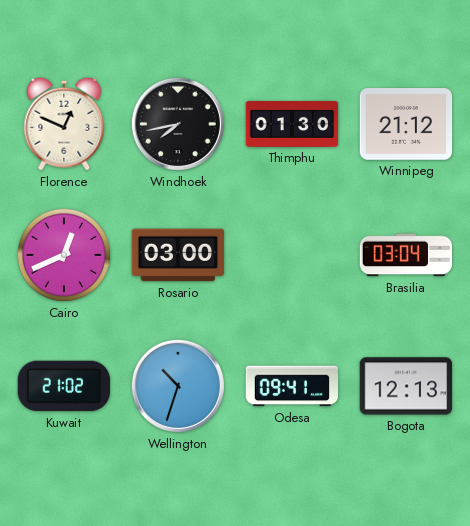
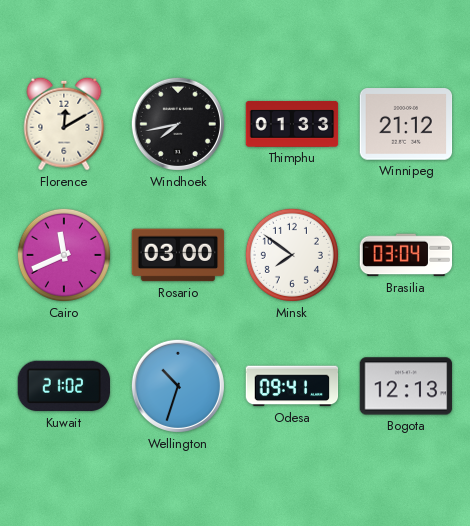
Florence: 12:49 -> 12:10
Thimphu: 01:30 -> 01:33
Cairo: 12:41 -> 11:41
Minsk: none -> 7:51
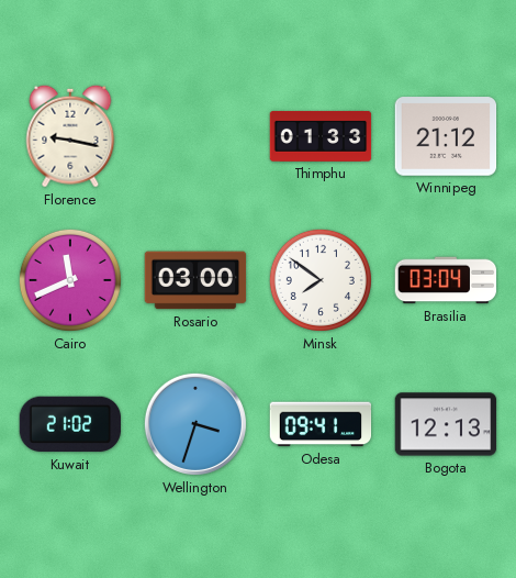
Florence: 12:10 -> 9:17
Windhoek: 7:43 -> none
Wellington: 10:33 -> 3:33
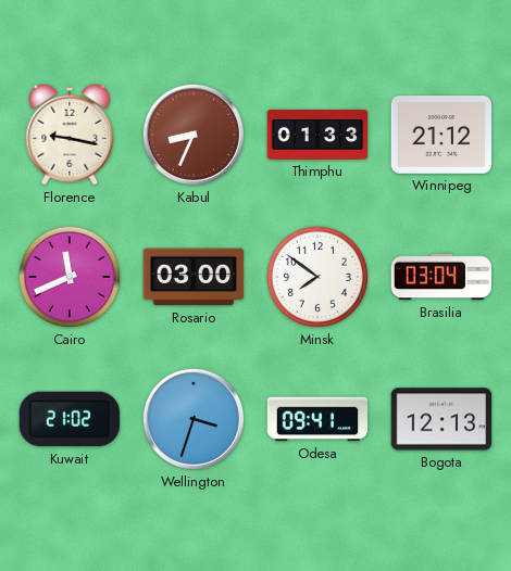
Kabul: none -> 8:34
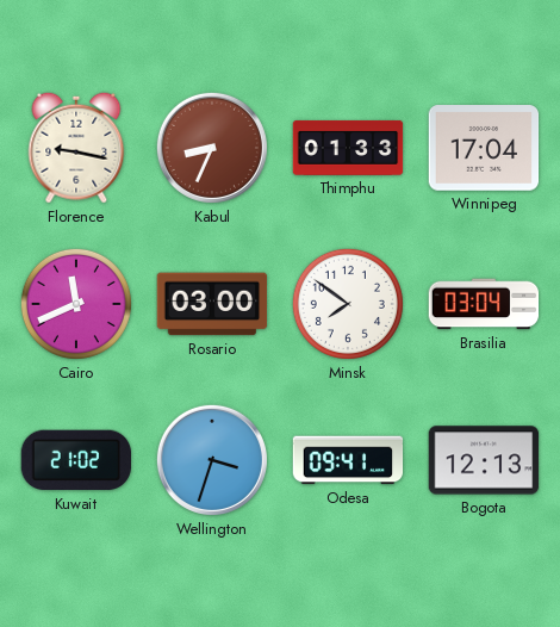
Winnipeg: 21:12 -> 17:04
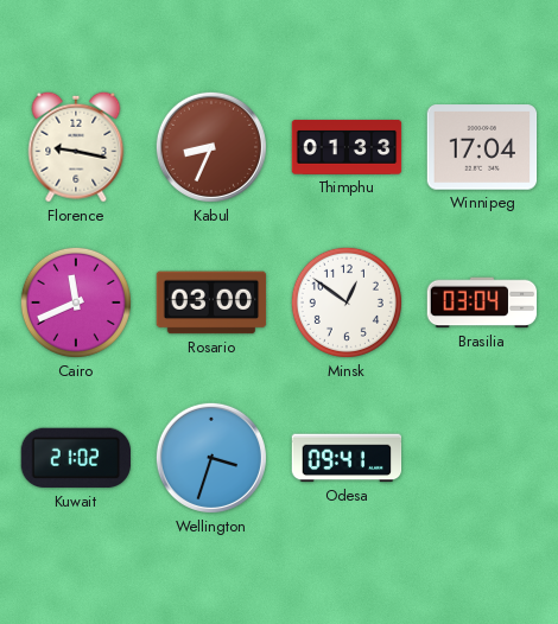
Minsk: 7:51 -> 12:51
Bogota: 12:13 -> none
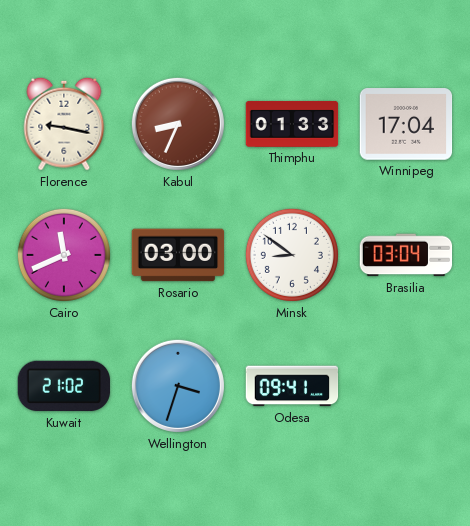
Minsk: 12:51 -> 8:51
